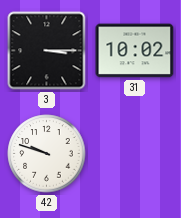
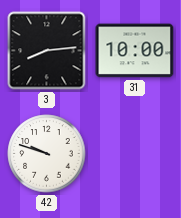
3: 3:15 -> 8:14
31: 10:02 -> 10:00
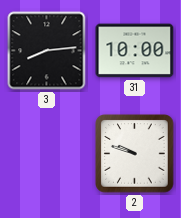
42: 9:48 -> none
2: none -> 9:48
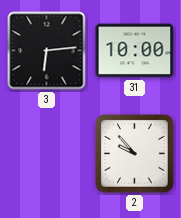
3: 8:14 -> 6:14
2: 9:48 -> 9:53
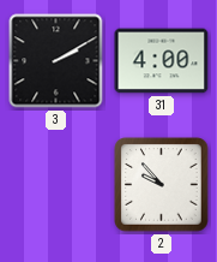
3: 6:14 -> 2:10
31: 10:00 -> 4:00
